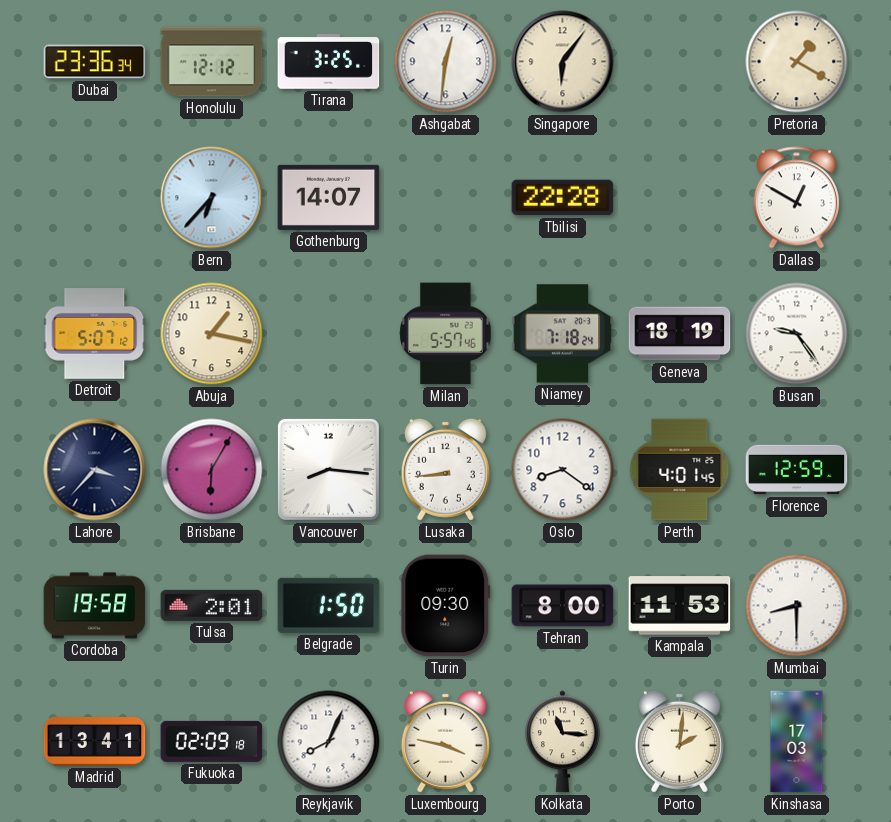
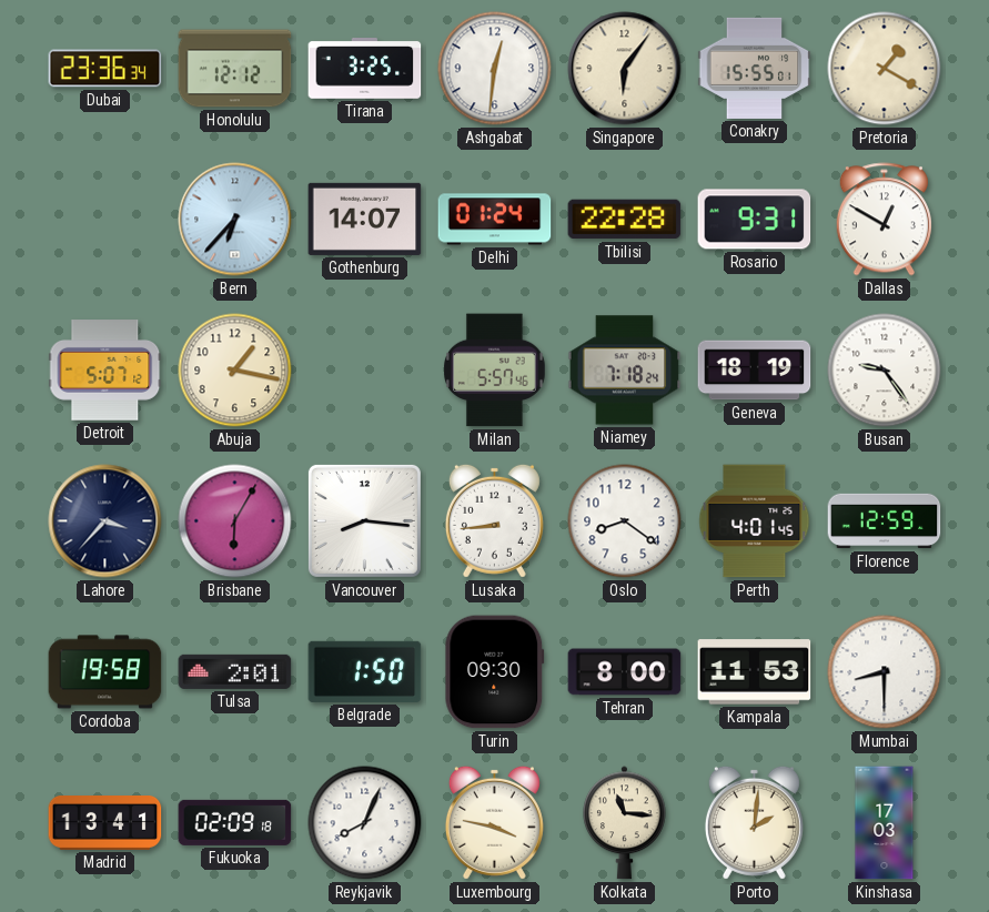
Conakry: none -> 15:55
Delhi: none -> 01:24
Rosario: none -> 9:31
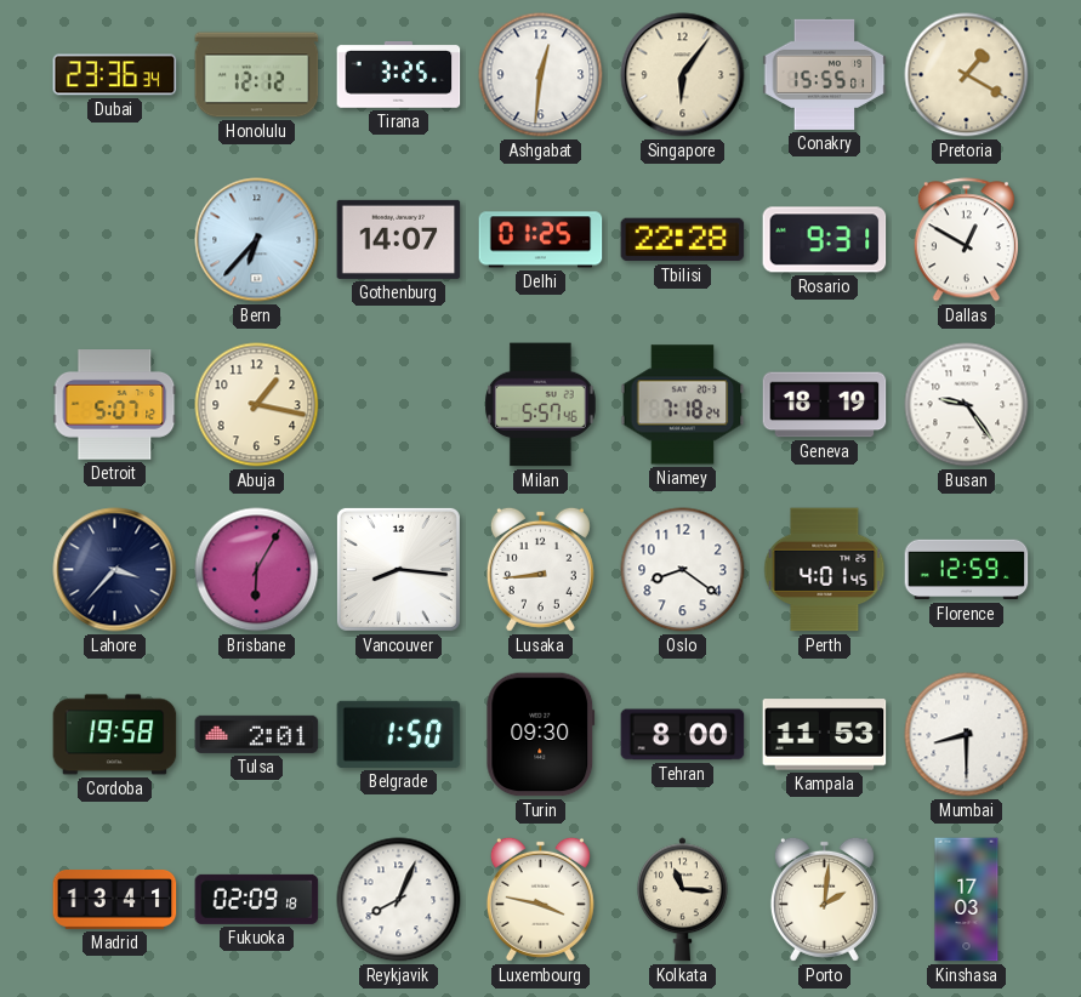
Delhi: 01:24 -> 01:25
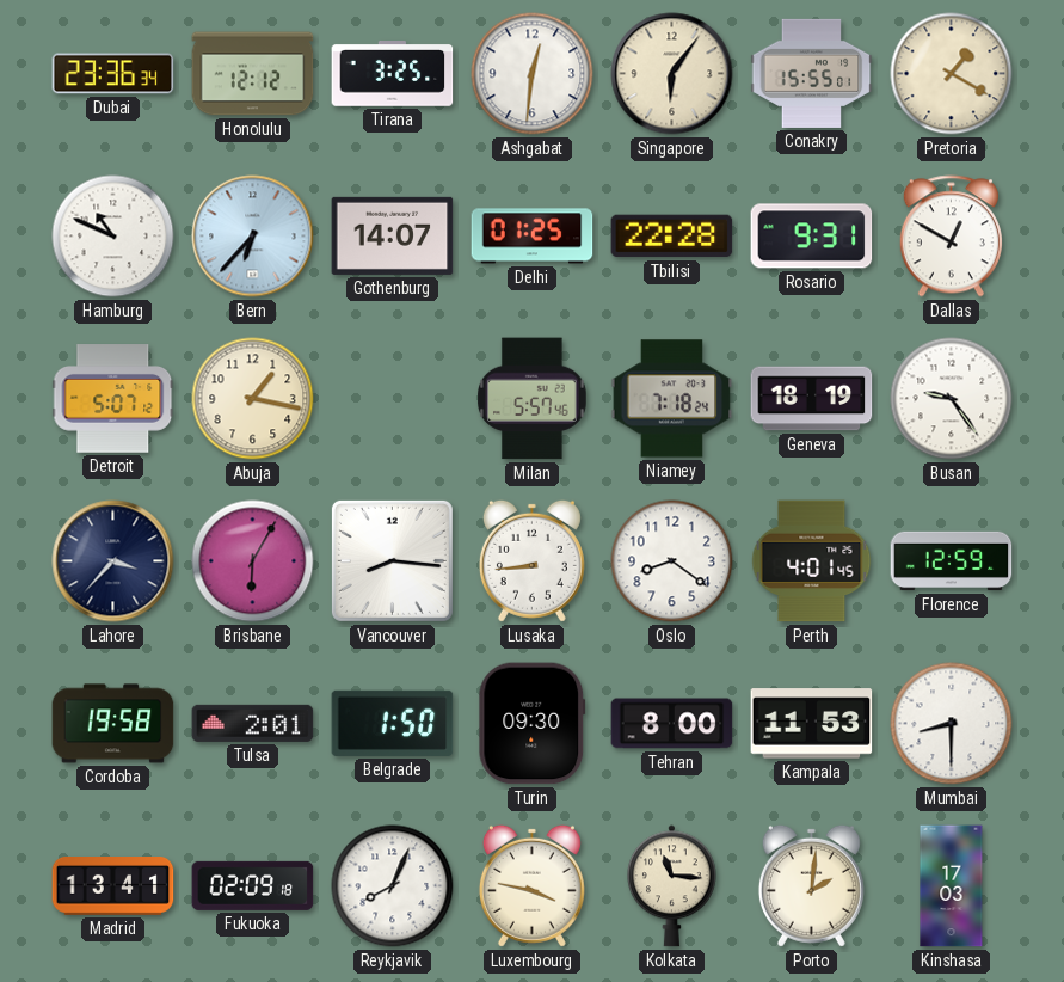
Hamburg: none -> 10:49
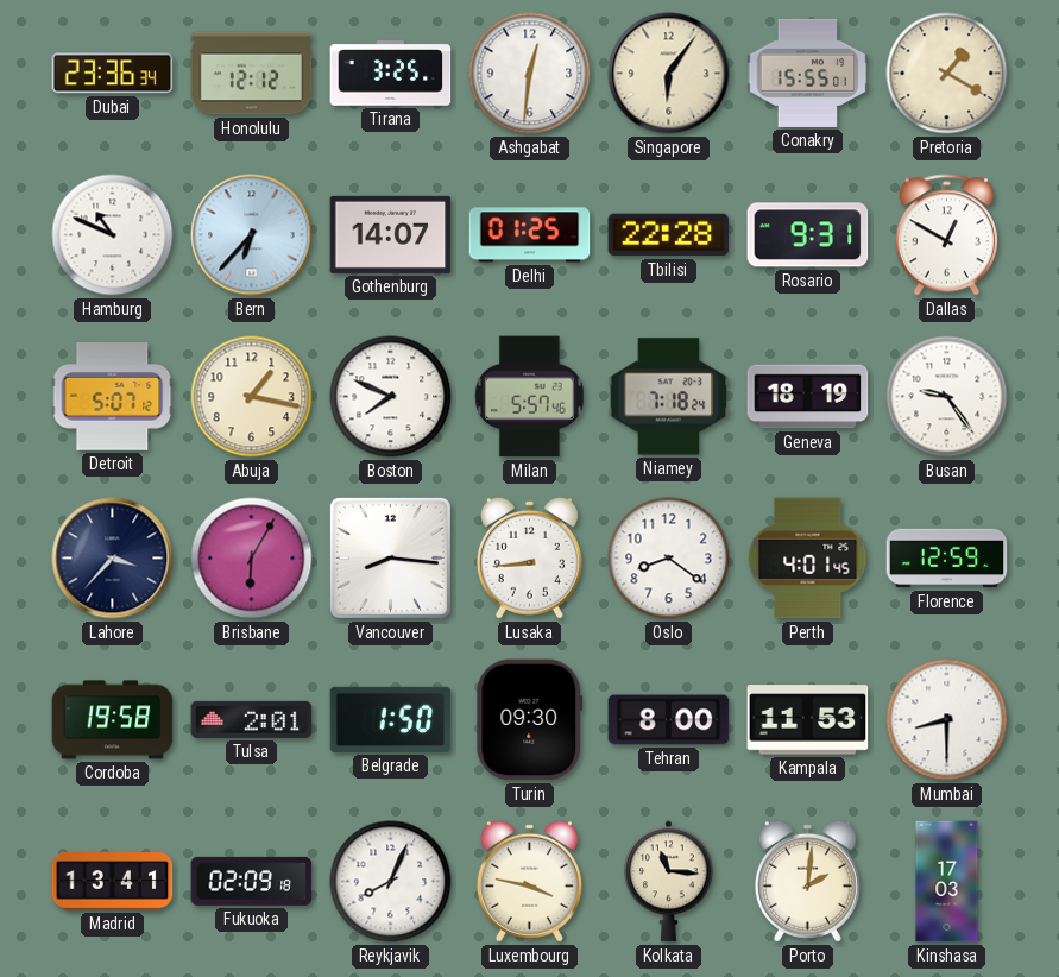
Boston: none -> 7:49
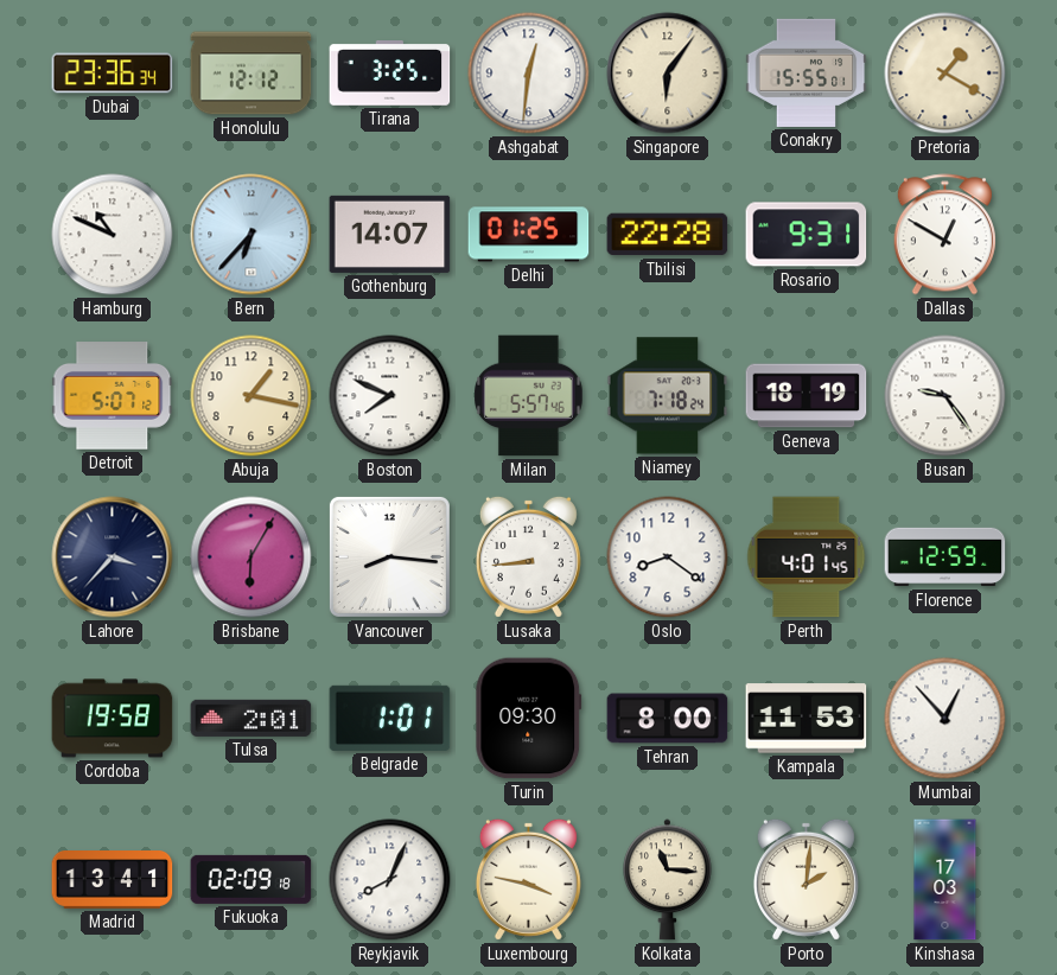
Belgrade: 1:50 -> 1:01
Mumbai: 8:30 -> 12:53
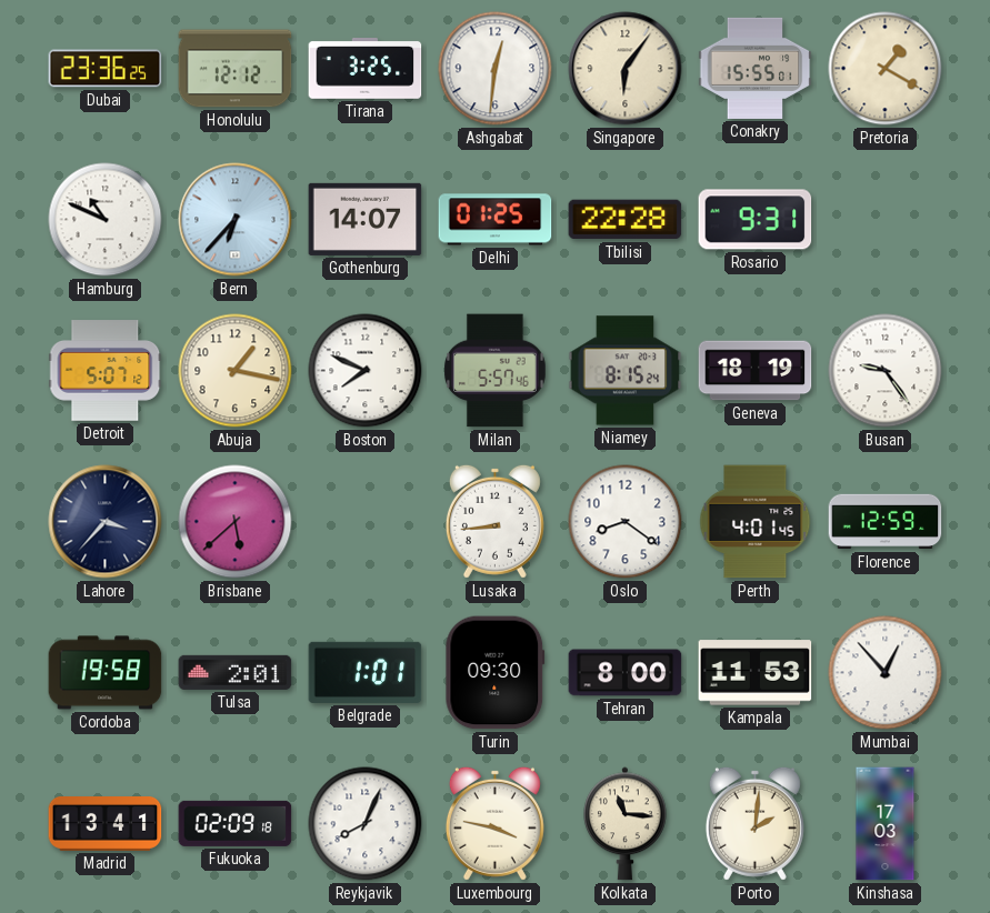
Dubai: 23:36:34 -> 23:36:25
Dallas: 12:50 -> none
Niamey: 7:18 -> 8:15
Brisbane: 6:05 -> 5:38
Vancouver: 8:16 -> none
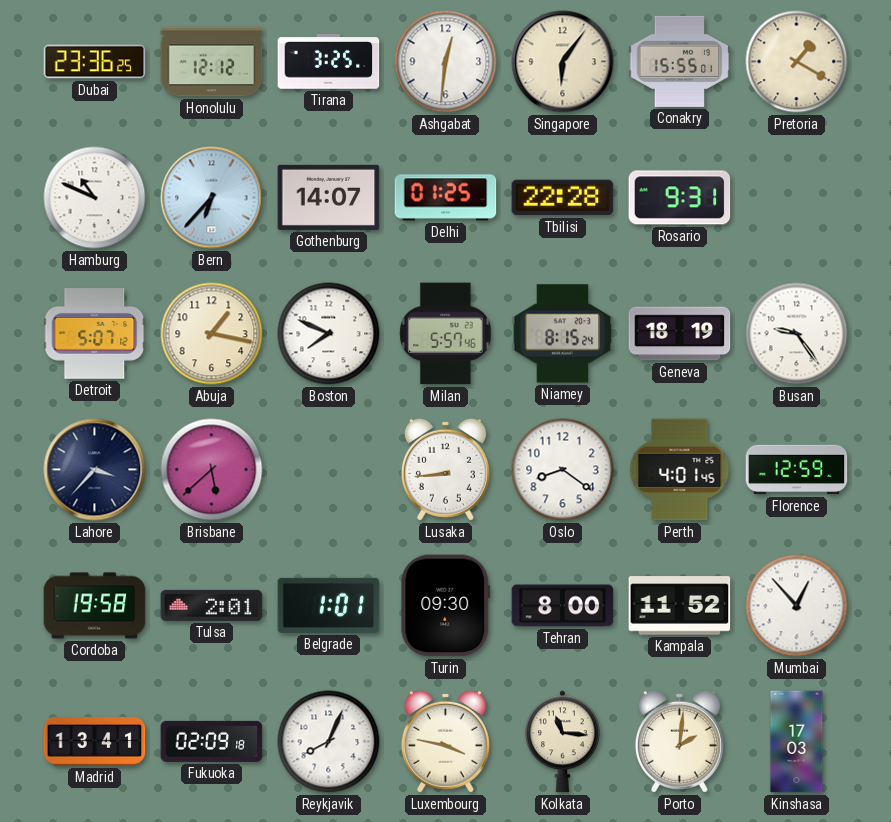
Kampala: 11:53 -> 11:52
